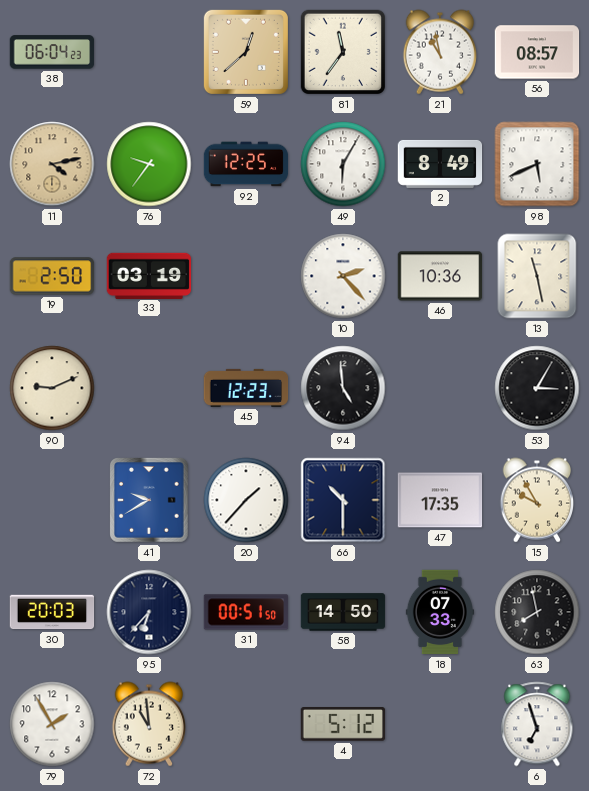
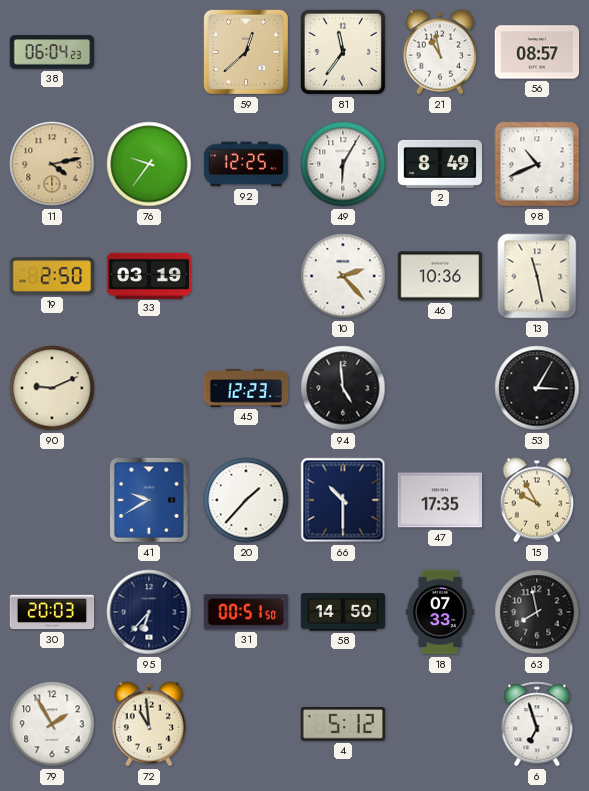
98: 5:41 -> 10:41
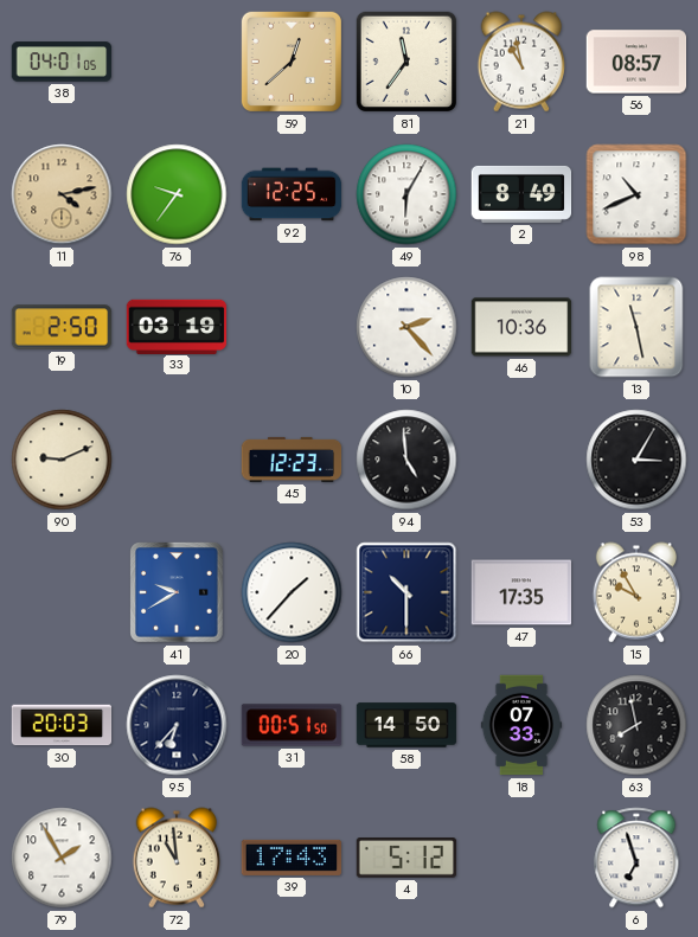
38: 06:04 -> 04:01
39: none -> 17:43
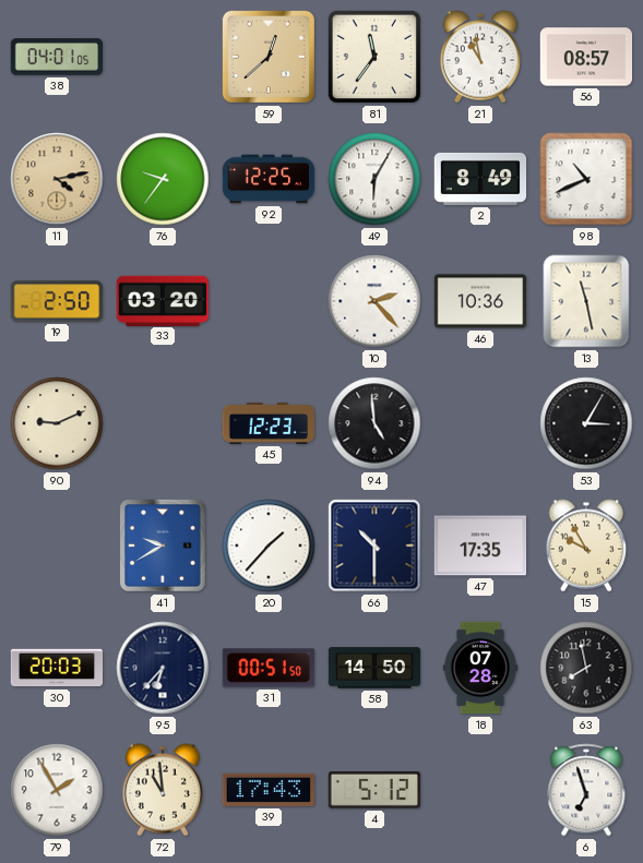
33: 03:19 -> 03:20
18: 07:33 -> 07:28
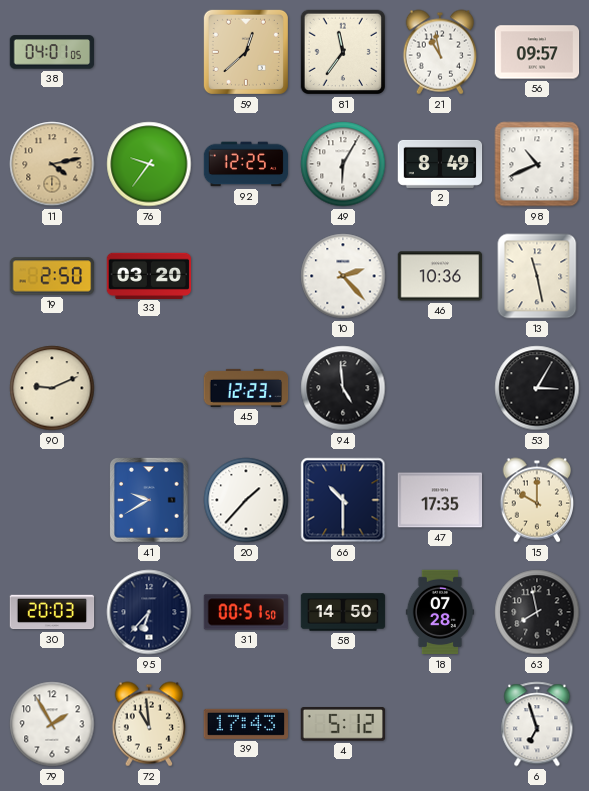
56: 08:57 -> 09:57
15: 9:55 -> 10:00
